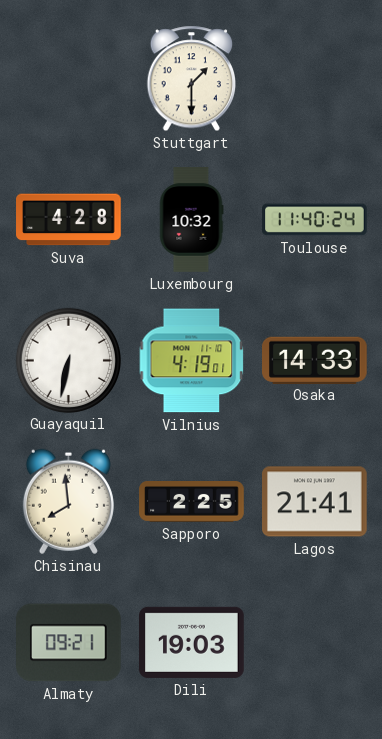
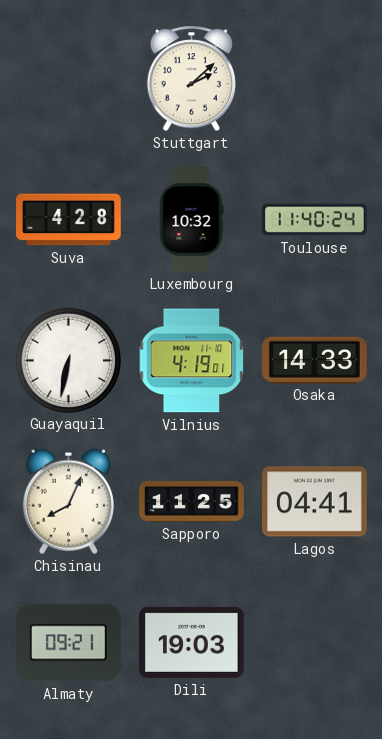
Stuttgart: 1:30 -> 2:08
Chisinau: 7:59 -> 8:04
Sapporo: 2:25 -> 11:25
Lagos: 21:41 -> 04:41
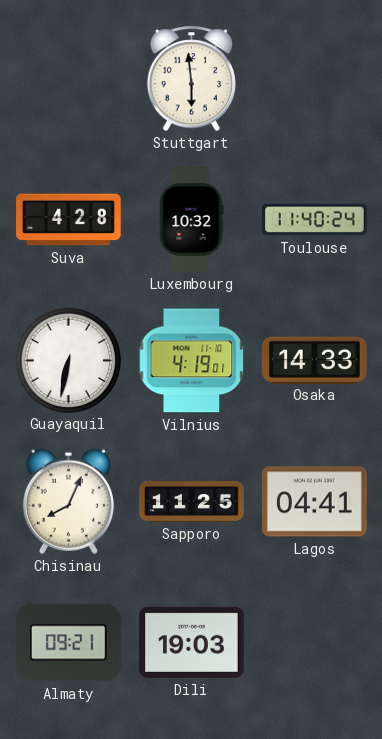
Stuttgart: 2:08 -> 5:59
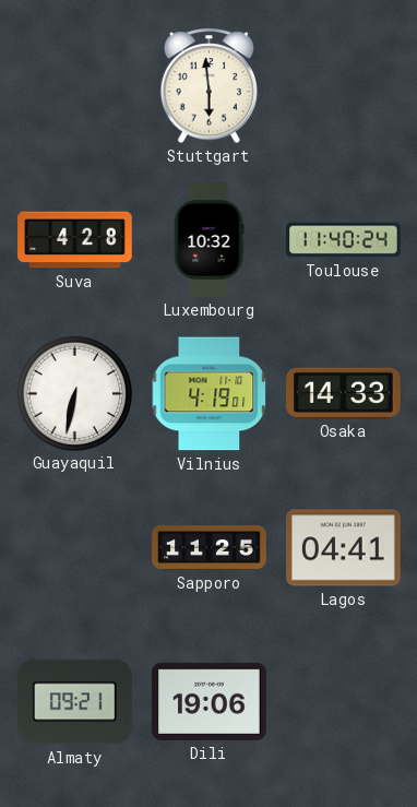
Chisinau: 8:04 -> none
Dili: 19:03 -> 19:06
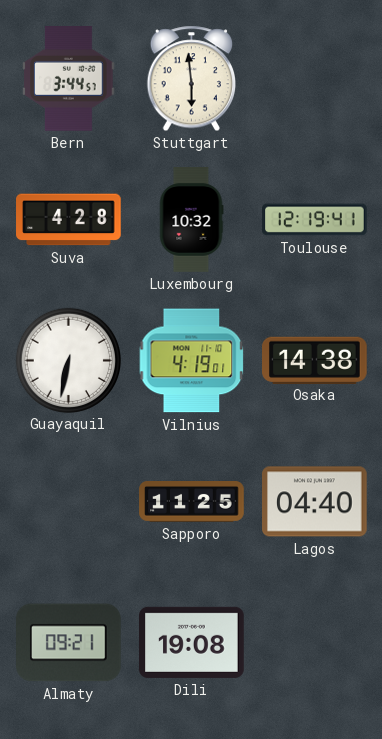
Bern: none -> 3:44
Toulouse: 11:40 -> 12:19
Osaka: 14:33 -> 14:38
Lagos: 04:41 -> 04:40
Dili: 19:06 -> 19:08
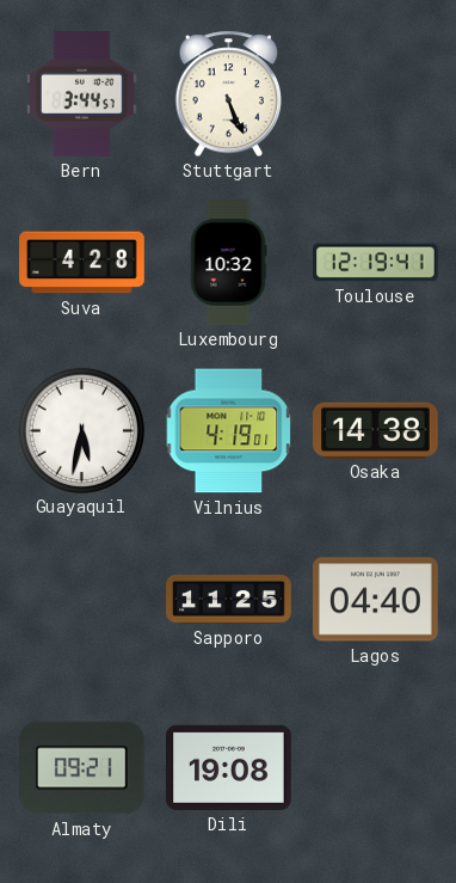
Stuttgart: 5:59 -> 5:26
Guayaquil: 6:32 -> 5:32
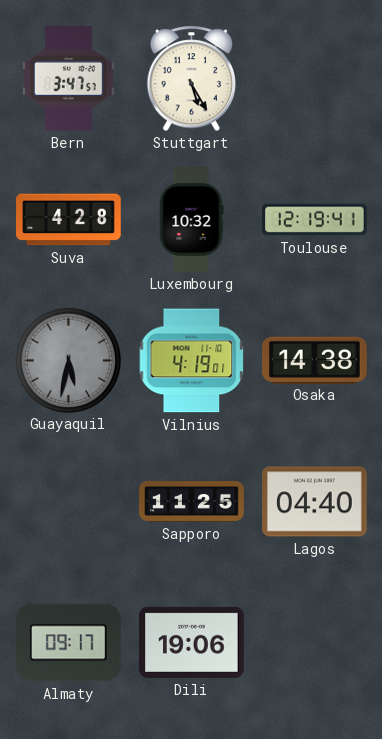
Bern: 3:44 -> 3:47
Stuttgart: 5:26 -> 5:25
Guayaquil dial: white -> grey
Almaty: 09:21 -> 09:17
Dili: 19:08 -> 19:06
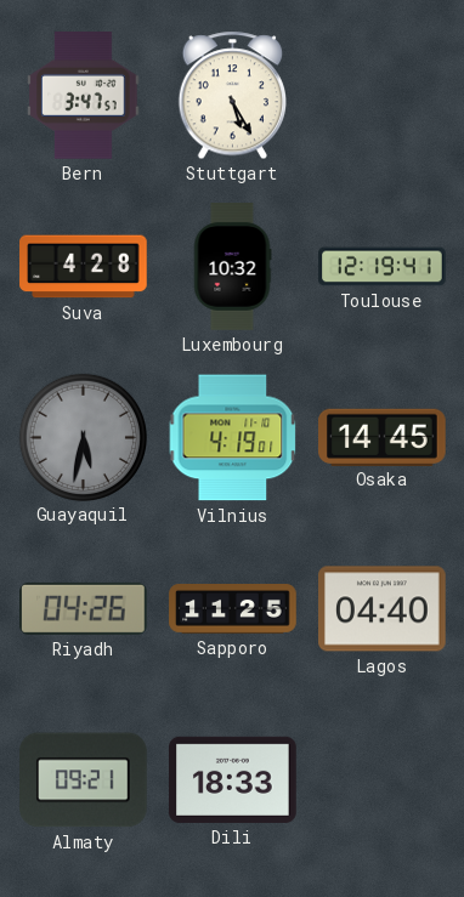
Osaka: 14:38 -> 14:45
Riyadh: none -> 04:26
Almaty: 09:17 -> 09:21
Dili: 19:06 -> 18:33
